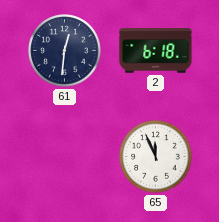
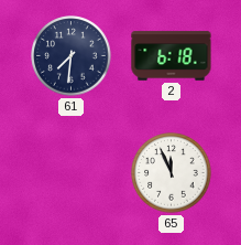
61: 12:31 -> 7:31
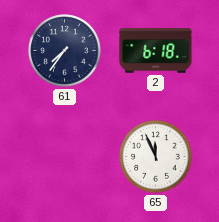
61: 7:31 -> 7:36
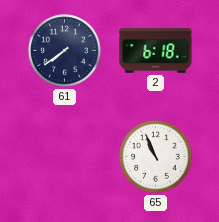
61: 7:36 -> 7:39
65: 11:56 -> 10:56
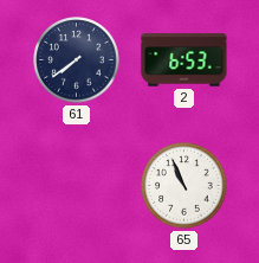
2: 6:18 -> 6:53
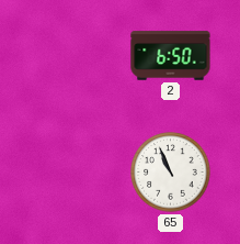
61: 7:39 -> none
2: 6:53 -> 6:50
